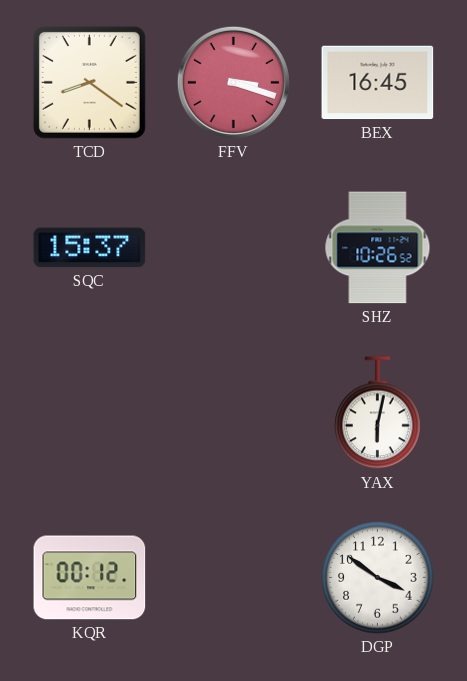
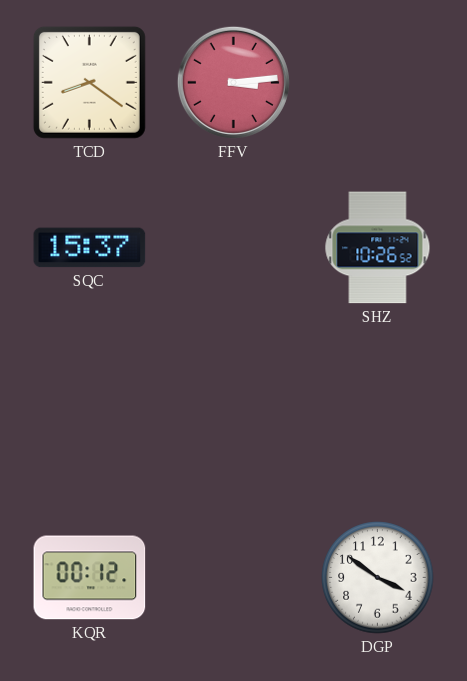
FFV: 3:18 -> 3:14
BEX: 16:45 -> none
YAX: 6:02 -> none
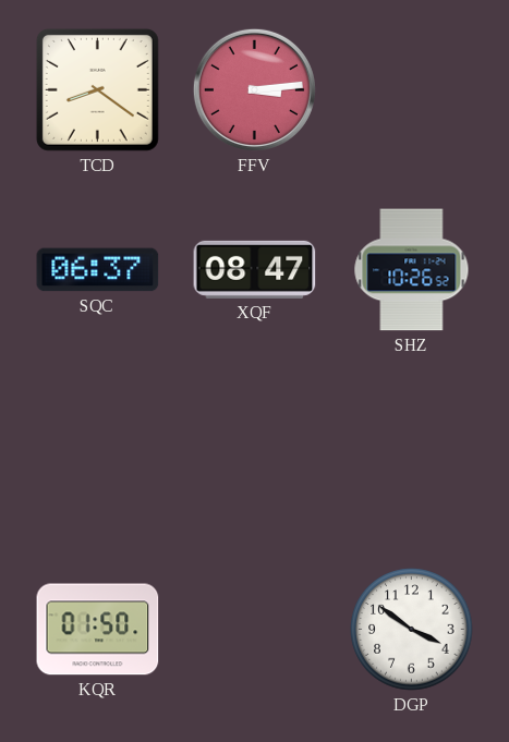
SQC: 15:37 -> 06:37
XQF: none -> 08:47
KQR: 00:12 -> 01:50
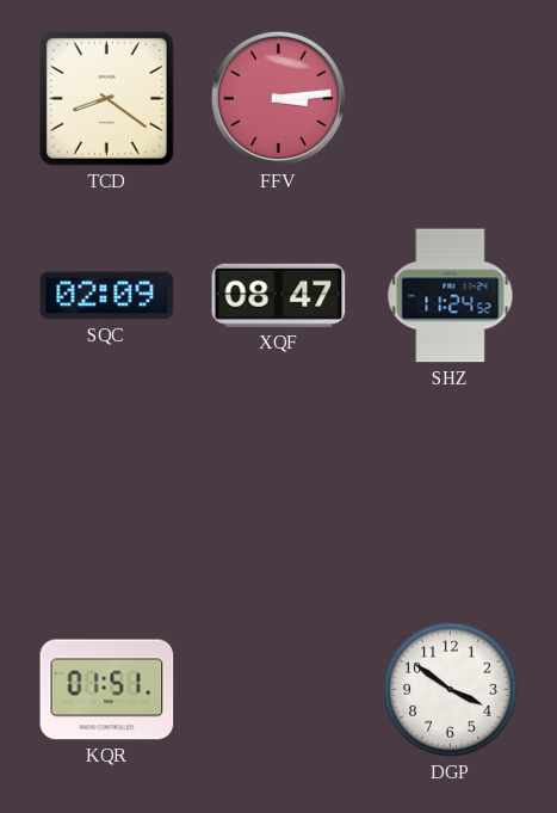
SQC: 06:37 -> 02:09
SHZ: 10:26 -> 11:24
KQR: 01:50 -> 01:51
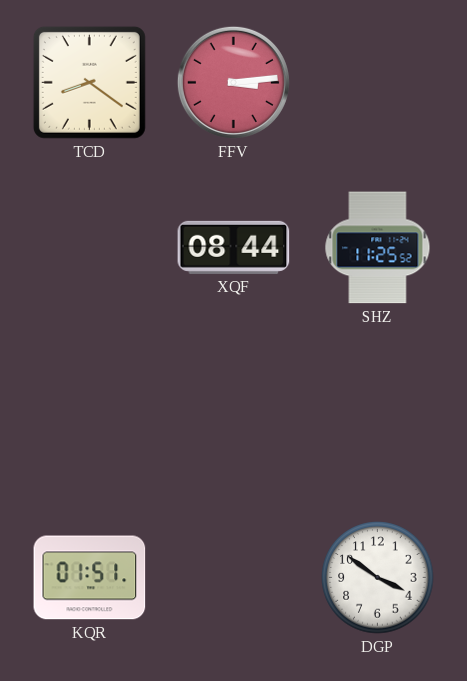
SQC: 02:09 -> none
XQF: 08:47 -> 08:44
SHZ: 11:24 -> 11:25
